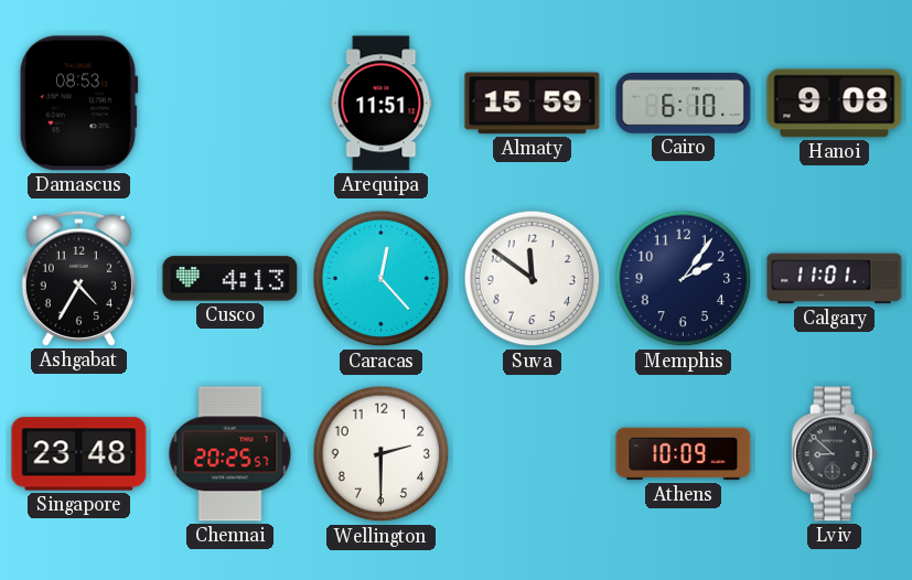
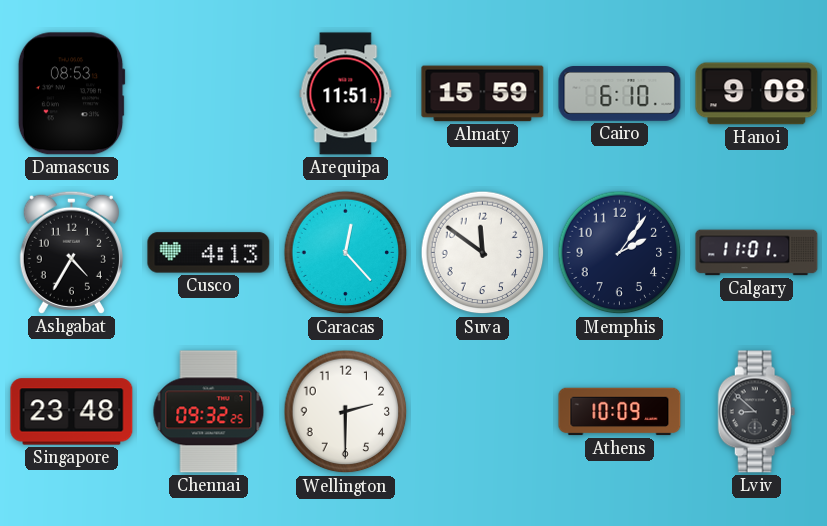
Chennai: 20:25 -> 09:32
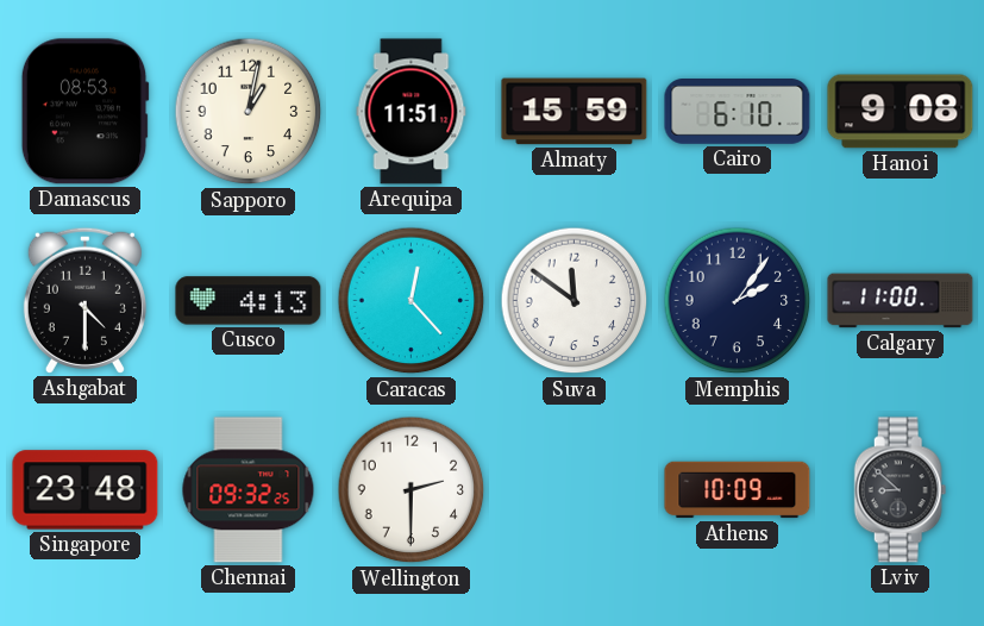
Sapporo: none -> 1:02
Ashgabat: 4:35 -> 4:30
Calgary: 11:01 -> 11:00
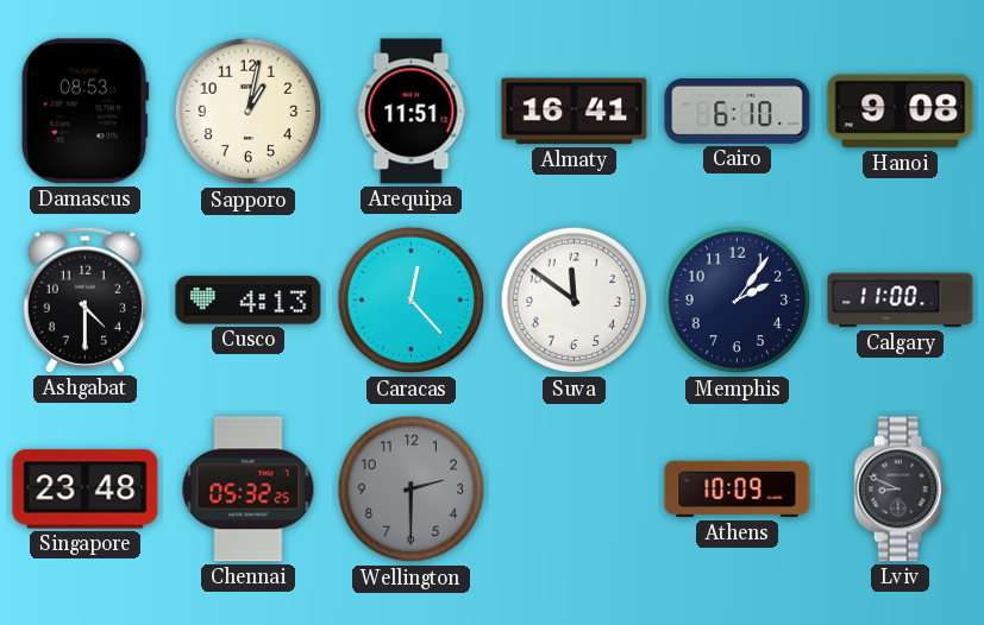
Almaty: 15:59 -> 16:41
Chennai: 09:32 -> 05:32
Wellington dial: white -> grey
Lviv: 8:52 -> 8:49
